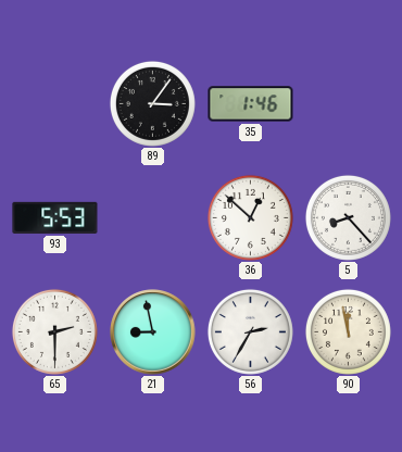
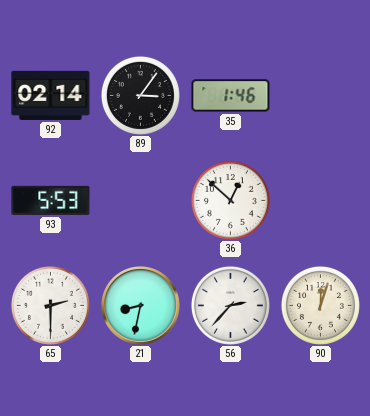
92: none -> 02:14
5: 8:23 -> none
21: 8:58 -> 8:32
56: 2:35 -> 2:37
90: 11:58 -> 12:03
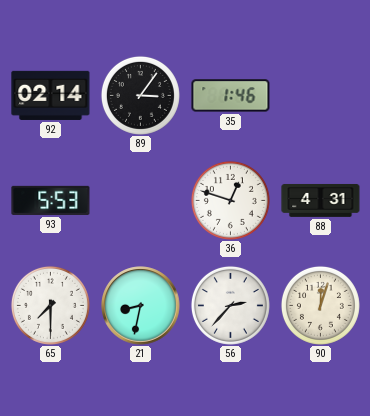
36: 12:52 -> 12:48
88: none -> 4:31
65: 2:30 -> 7:30
